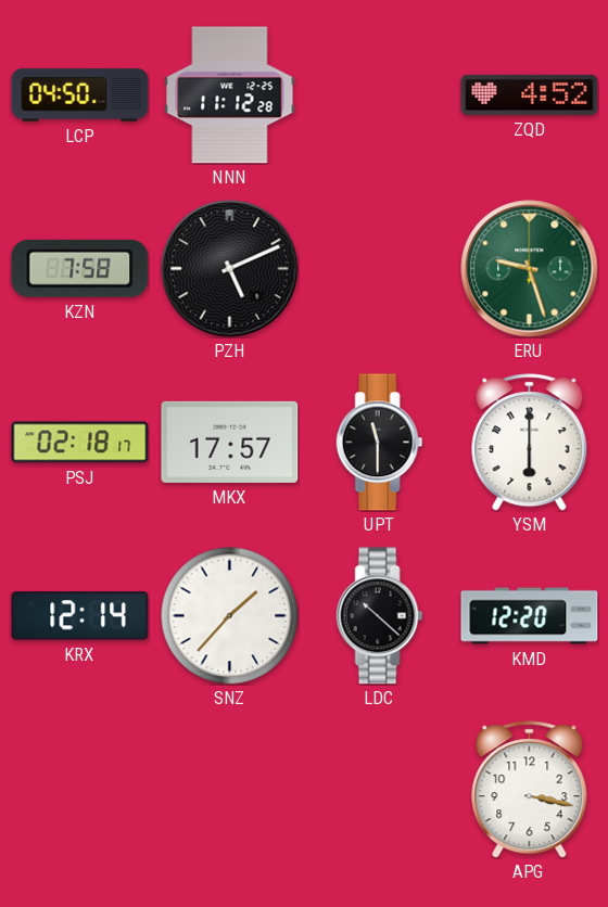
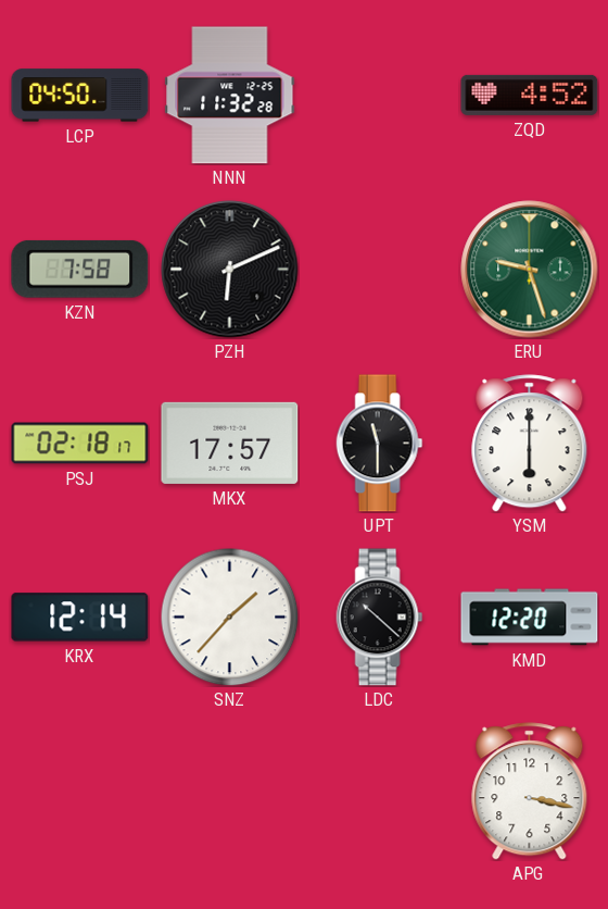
NNN: 11:12 -> 11:32
PZH: 5:11 -> 6:11
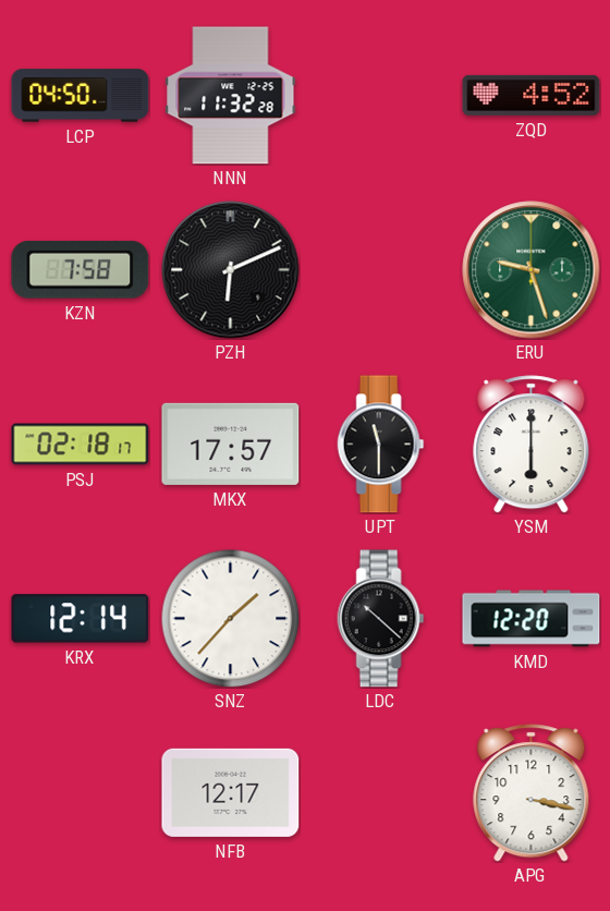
NFB: none -> 12:17
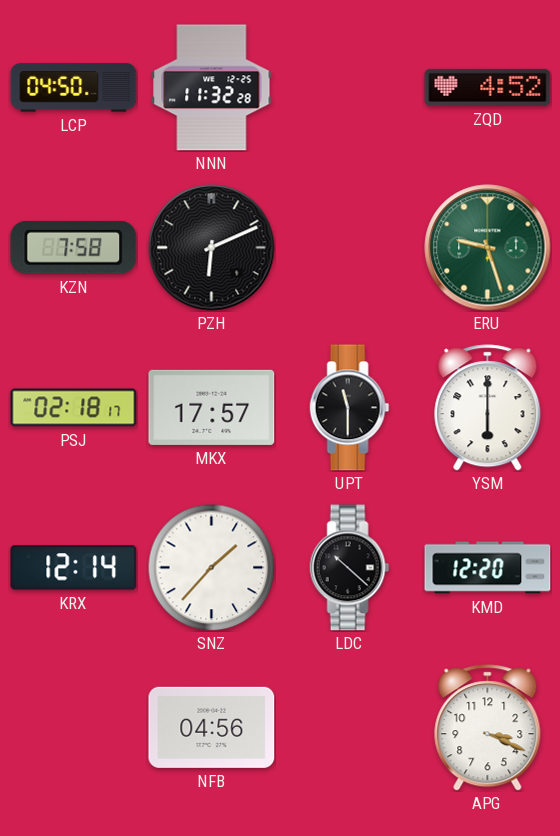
NFB: 12:17 -> 04:56
APG: 3:17 -> 3:19
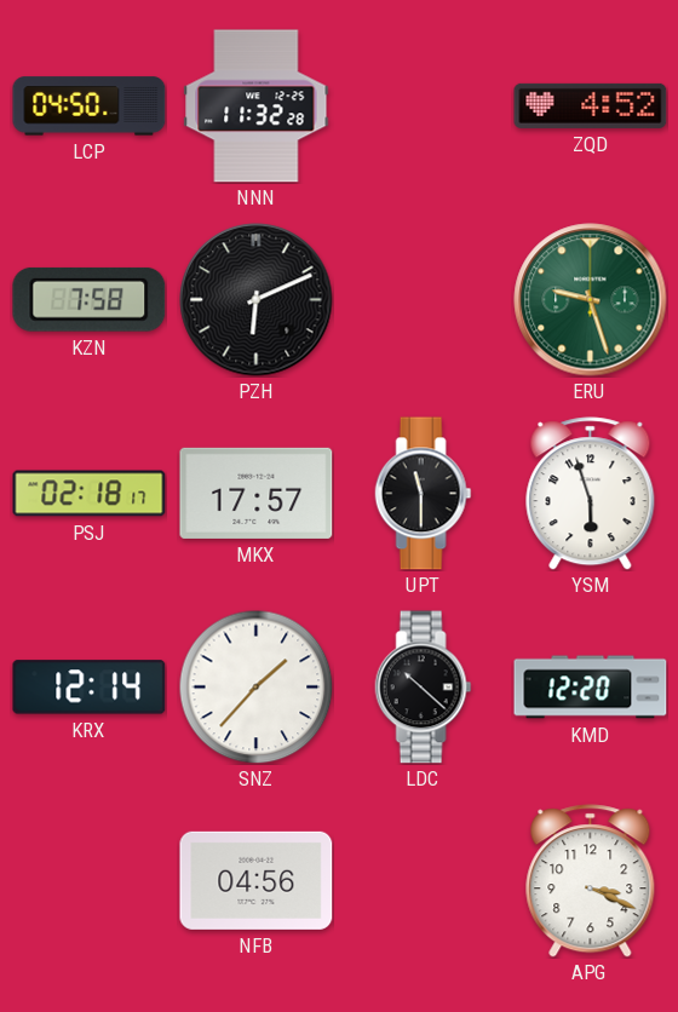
YSM: 6:00 -> 5:57
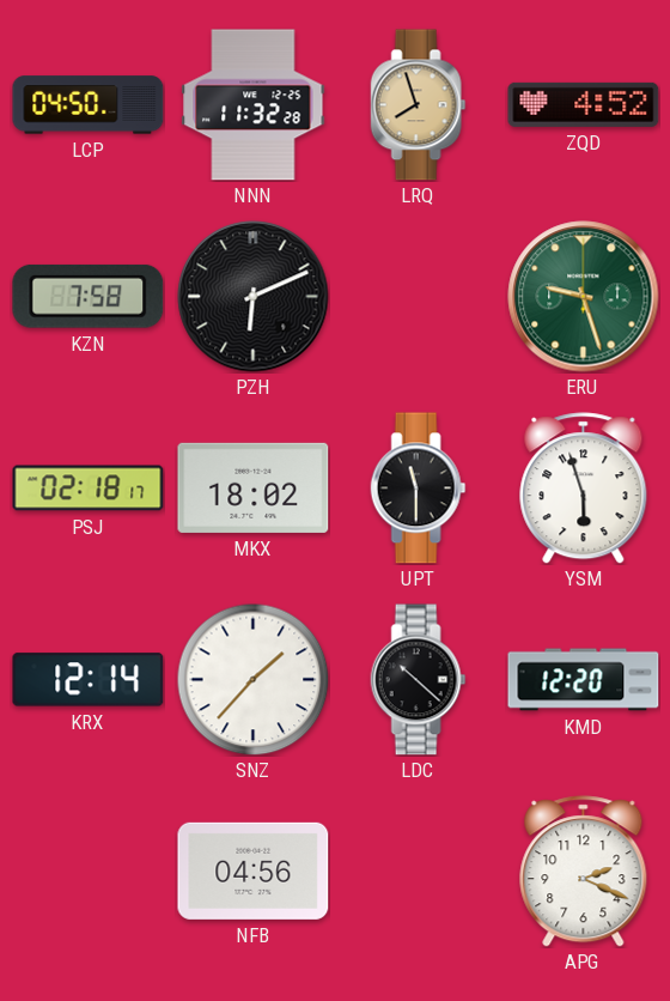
LRQ: none -> 7:57
MKX: 17:57 -> 18:02
APG: 3:19 -> 2:19
